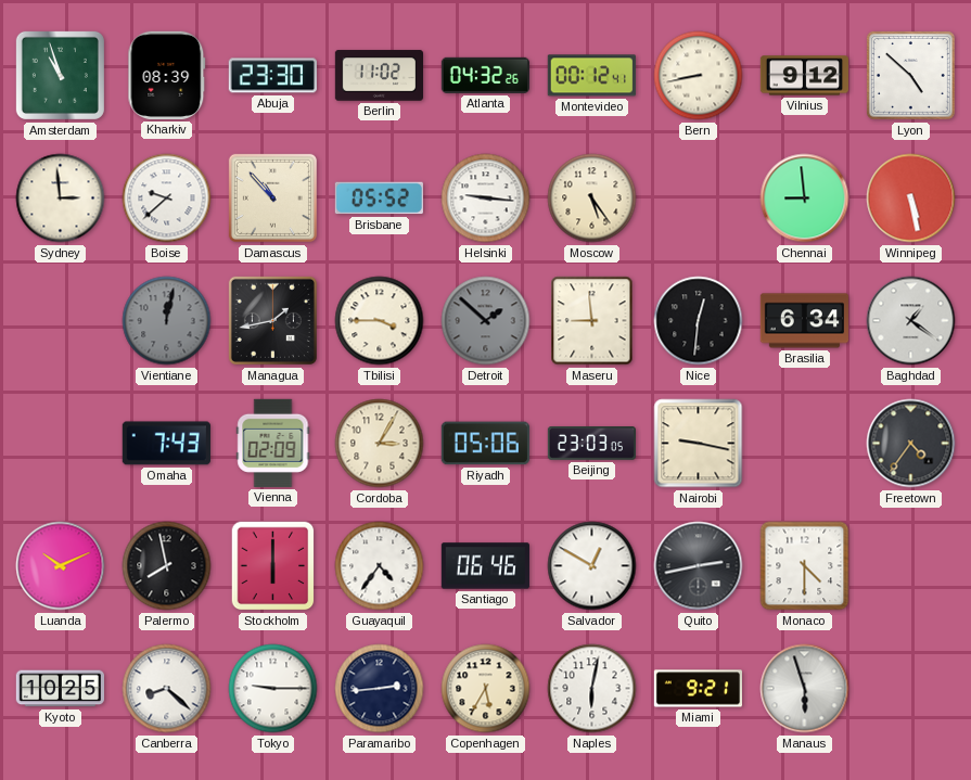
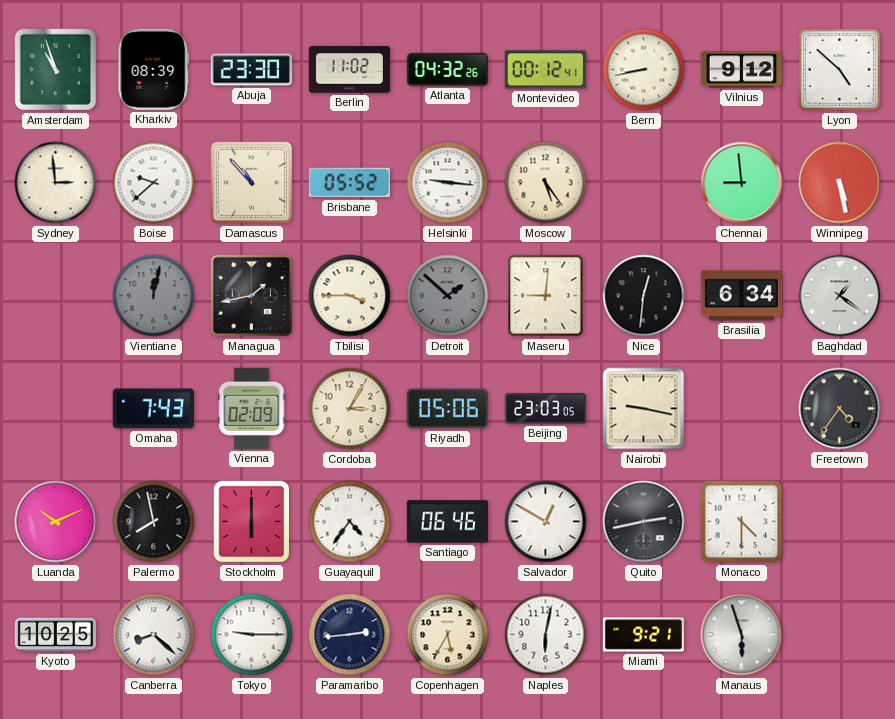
Maseru: 8:59 -> 9:01
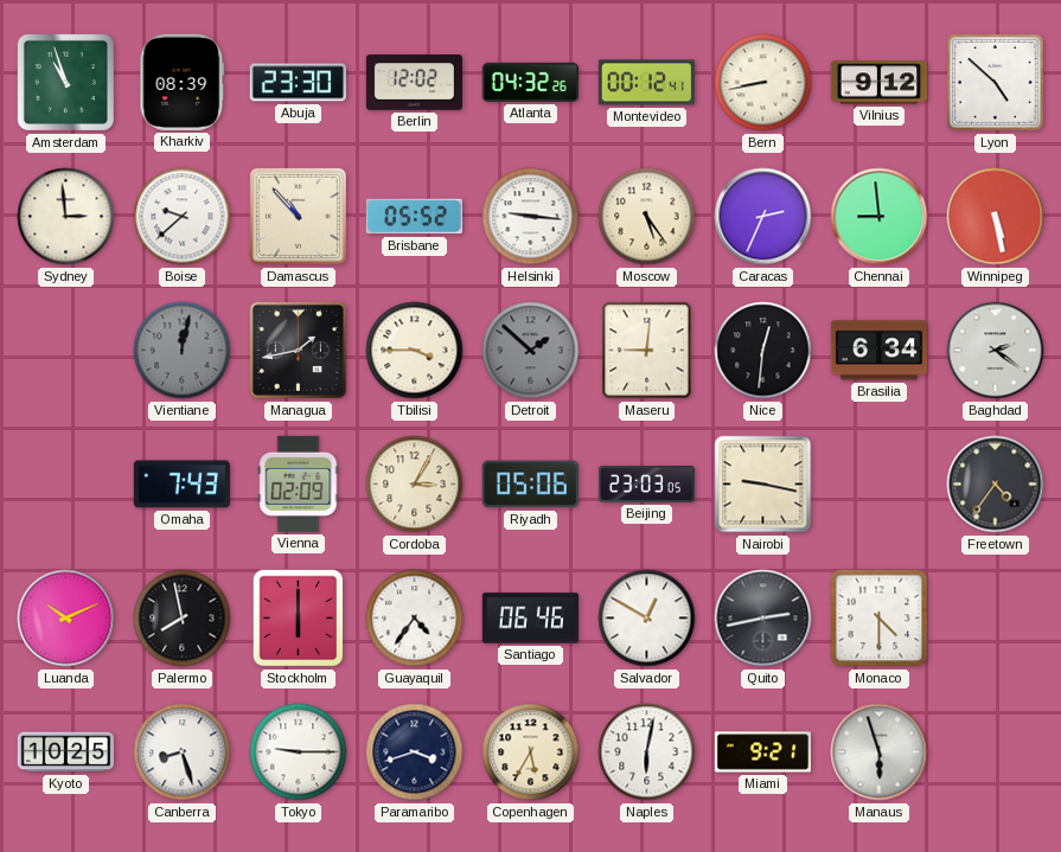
Berlin: 11:02 -> 12:02
Caracas: none -> 2:34
Baghdad: 1:21 -> 2:21
Canberra: 8:22 -> 8:27
Paramaribo: 2:44 -> 3:42
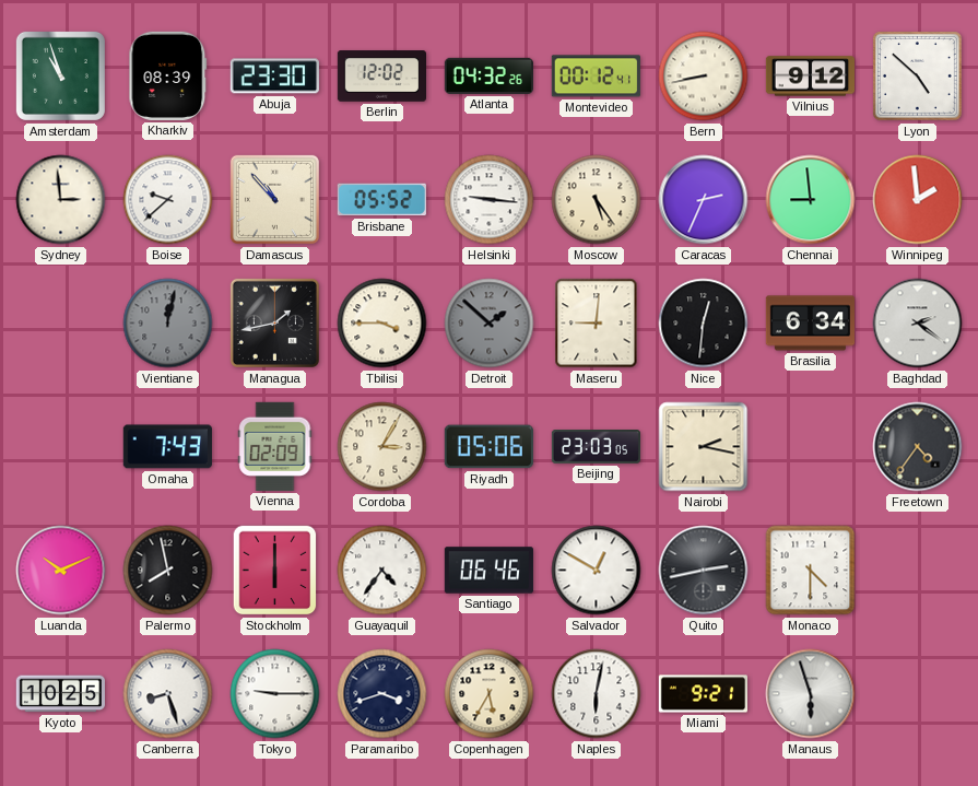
Winnipeg: 5:28 -> 1:59
Nairobi: 9:17 -> 2:17
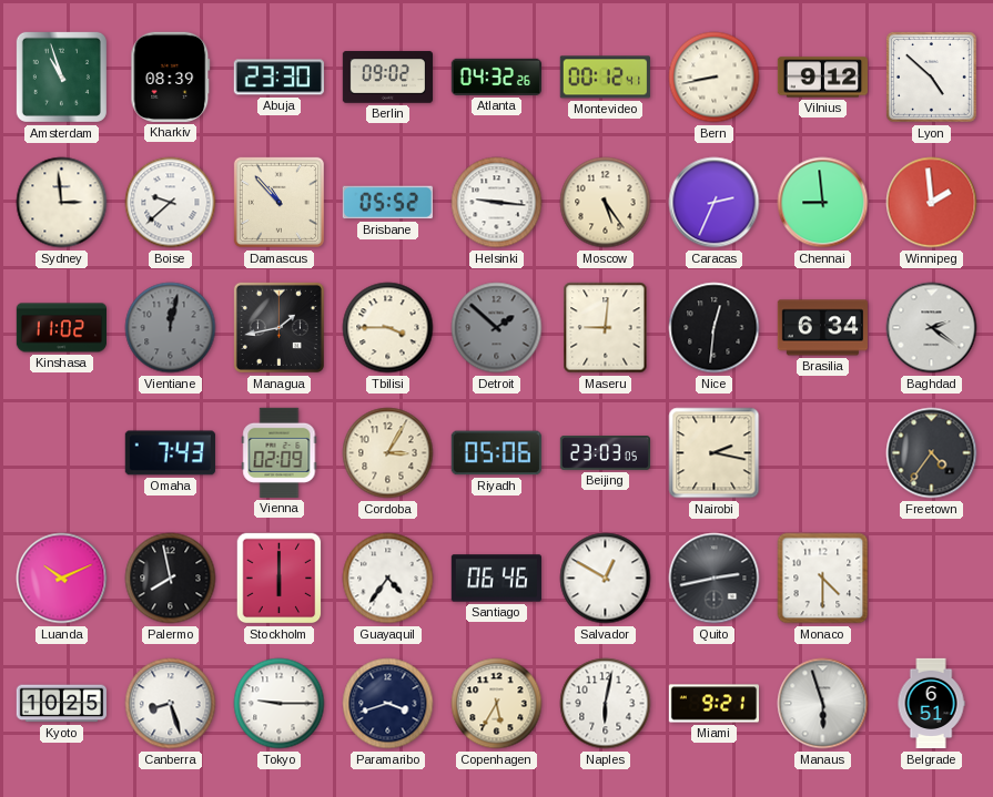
Berlin: 12:02 -> 09:02
Kinshasa: none -> 11:02
Belgrade: none -> 6:51
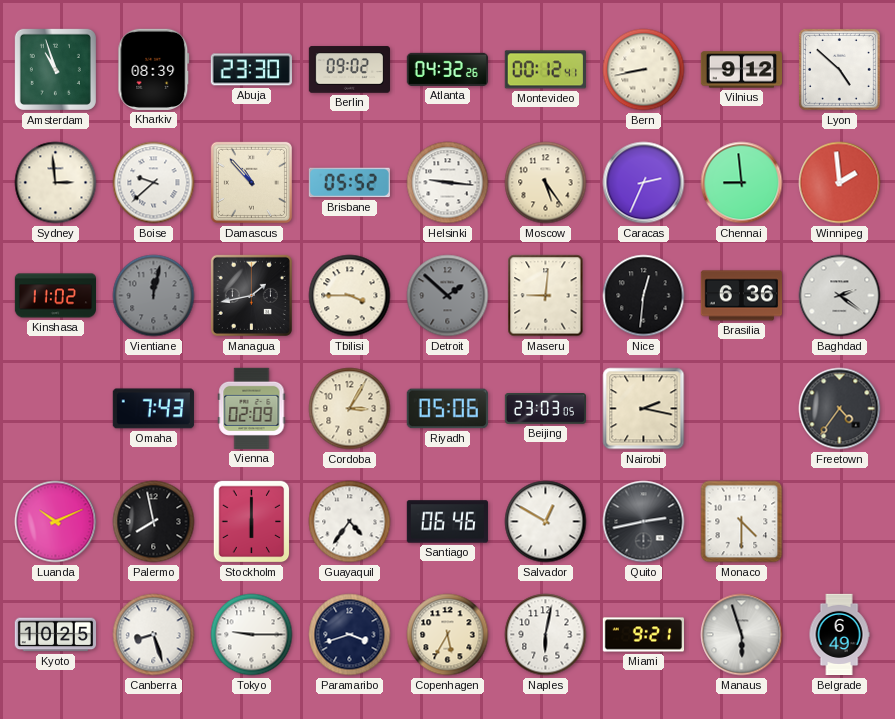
Brasilia: 6:34 -> 6:36
Belgrade: 6:51 -> 6:49
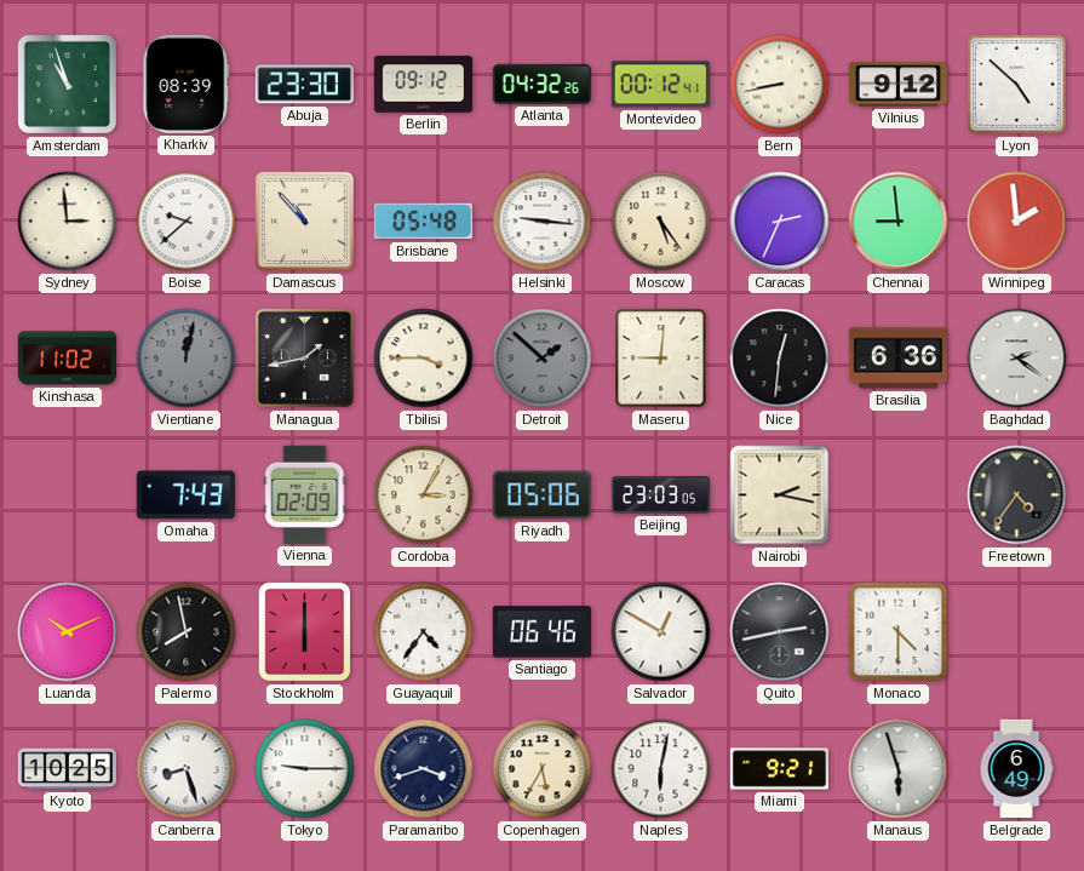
Berlin: 09:02 -> 09:12
Brisbane: 05:52 -> 05:48
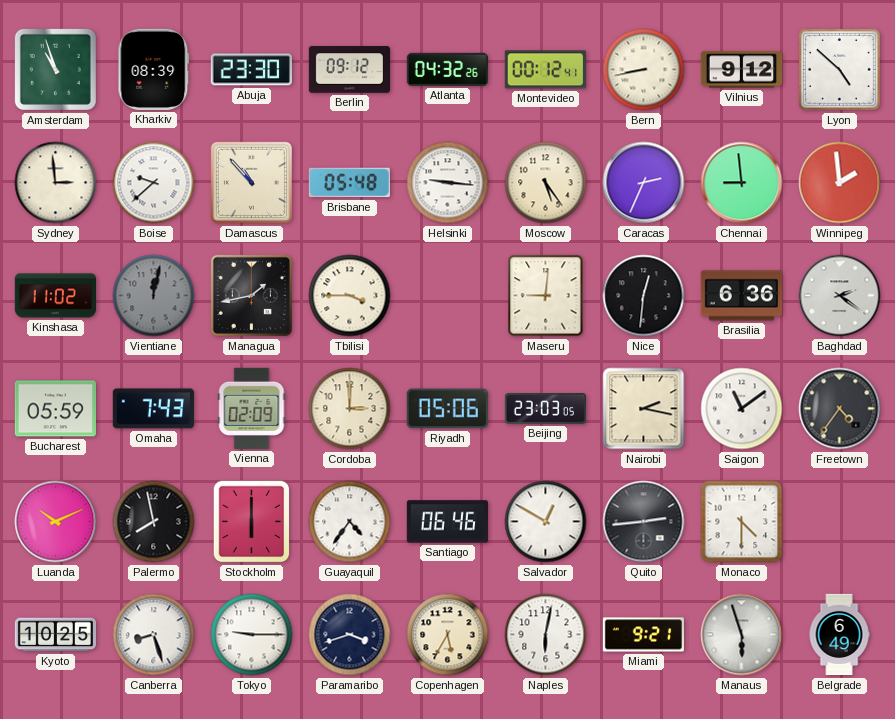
Detroit: 1:52 -> none
Bucharest: none -> 05:59
Cordoba: 3:05 -> 3:00
Saigon: none -> 11:09
Quito: 2:43 -> 2:44
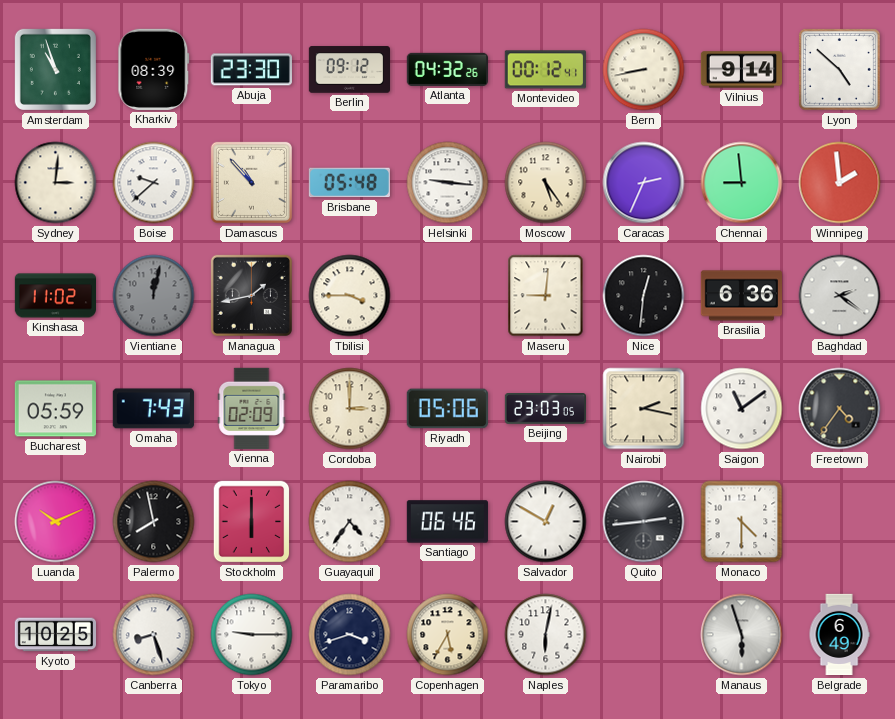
Vilnius: 9:12 -> 9:14
Sydney: 2:59 -> 3:01
Miami: 9:21 -> none
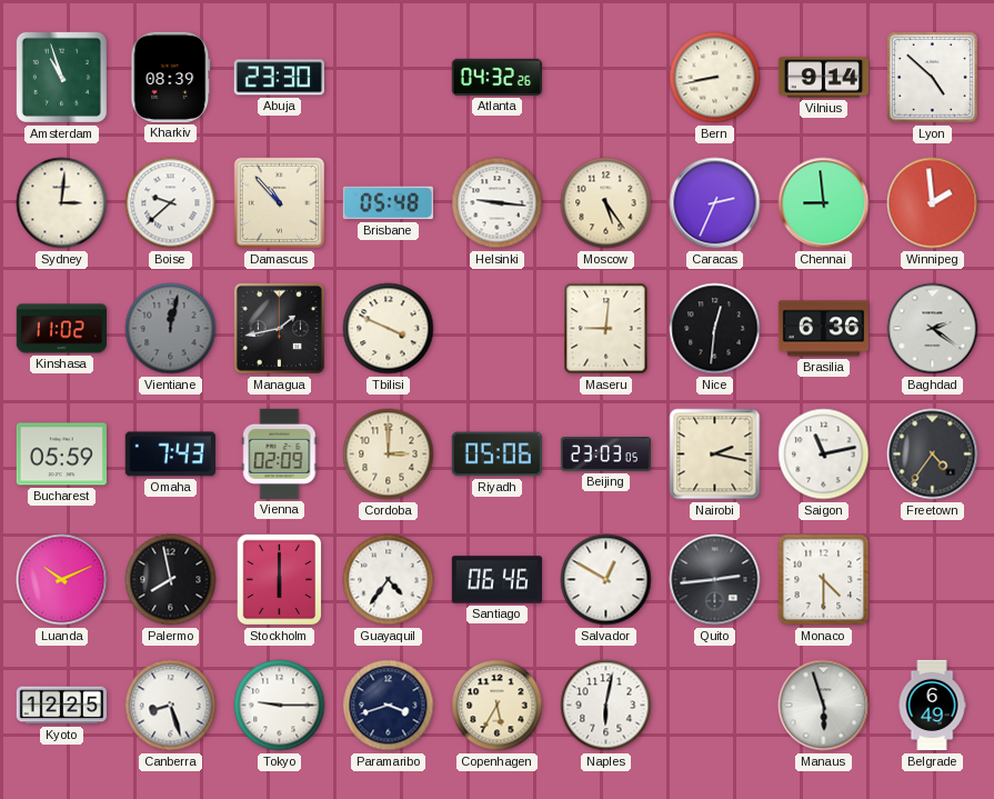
Berlin: 09:12 -> none
Montevideo: 00:12 -> none
Tbilisi: 3:45 -> 3:49
Saigon: 11:09 -> 11:13
Kyoto: 10:25 -> 12:25
